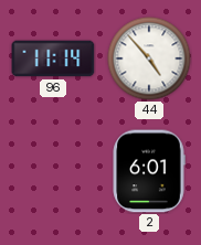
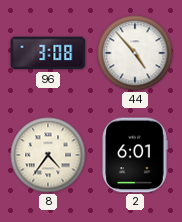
96: 11:14 -> 3:08
8: none -> 4:36
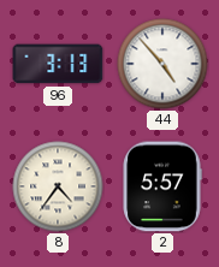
96: 3:08 -> 3:13
2: 6:01 -> 5:57
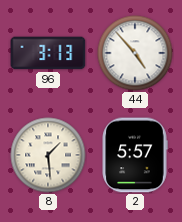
8: 4:36 -> 1:29
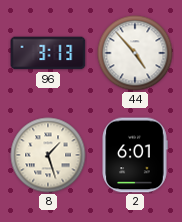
8: 1:29 -> 1:27
2: 5:57 -> 6:01
